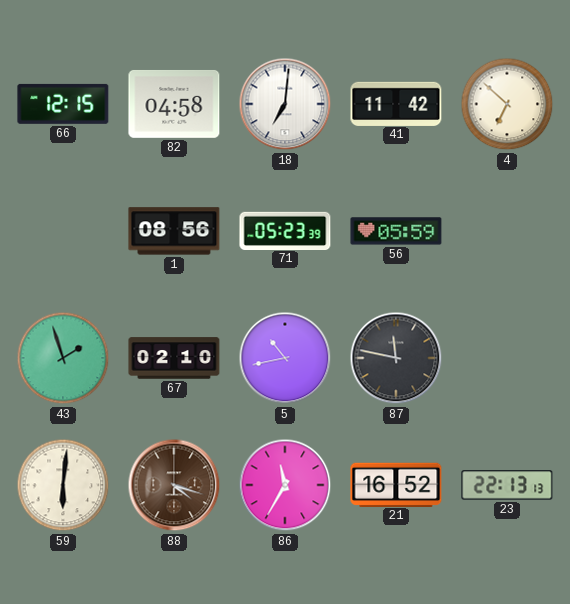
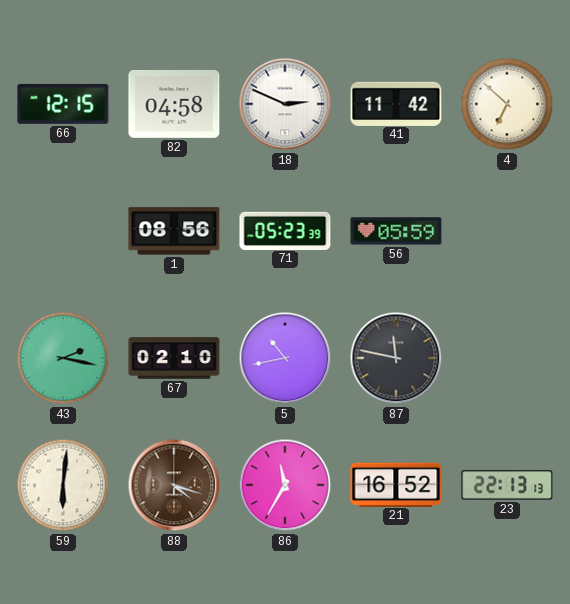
18: 7:01 -> 2:49
43: 1:57 -> 2:17
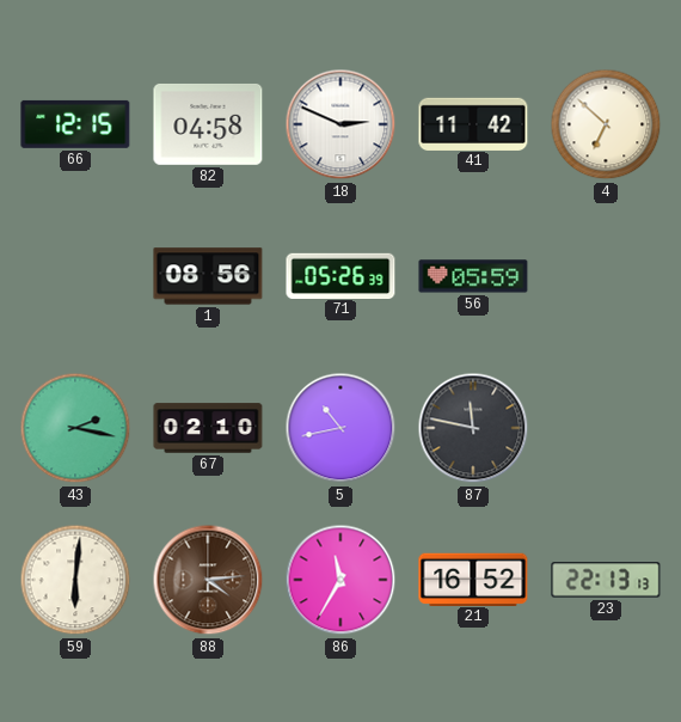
71: 05:23 -> 05:26
88: 4:18 -> 4:14
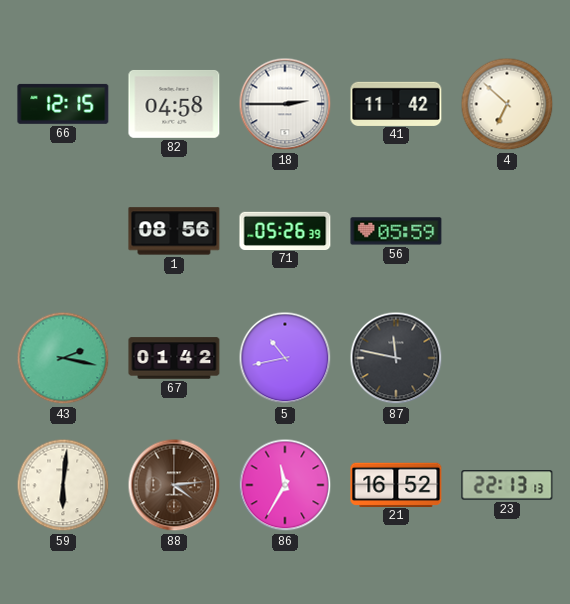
18: 2:49 -> 2:45
67: 02:10 -> 01:42
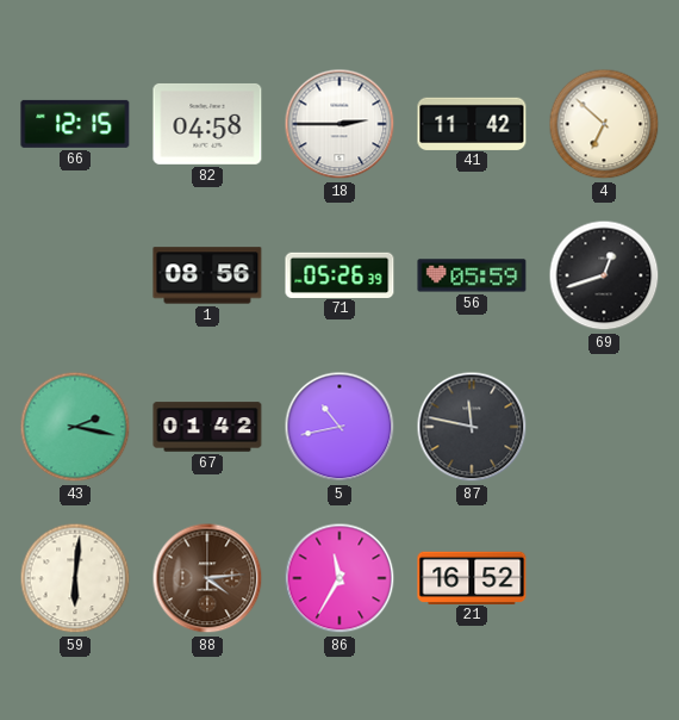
69: none -> 12:42
23: 22:13 -> none
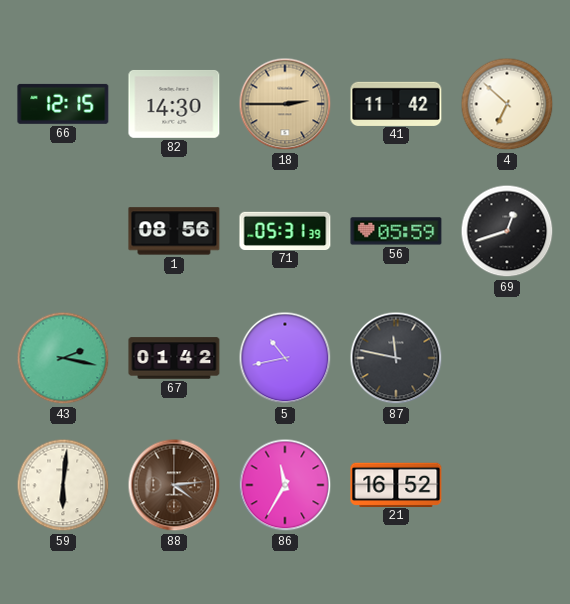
82: 04:58 -> 14:30
18 dial: white -> champagne
71: 05:26 -> 05:31
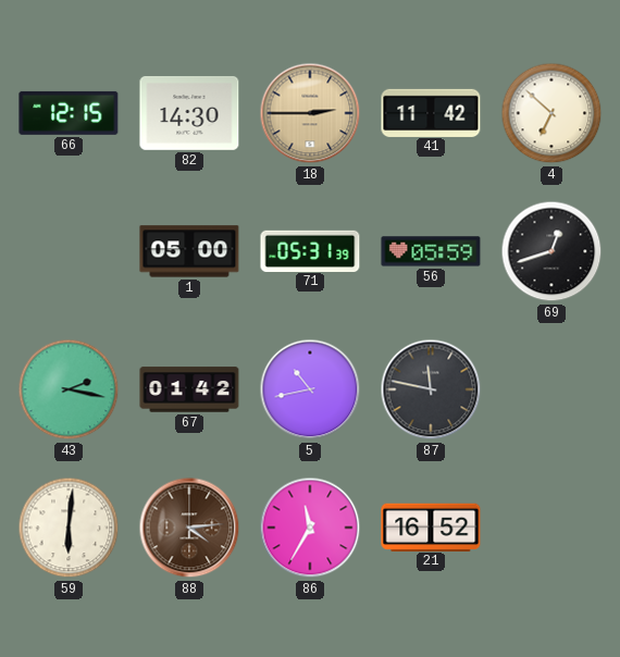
1: 08:56 -> 05:00
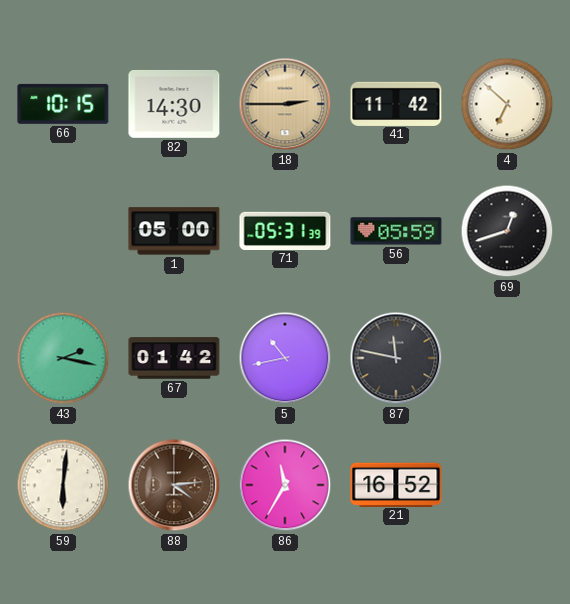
66: 12:15 -> 10:15
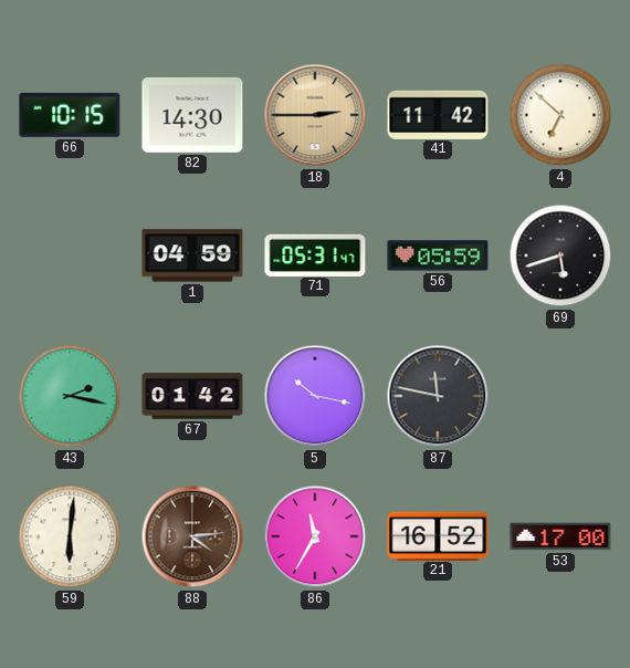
1: 05:00 -> 04:59
71: 05:31:39 -> 05:31:47
69: 12:42 -> 5:42
5: 10:43 -> 10:17
53: none -> 17:00
